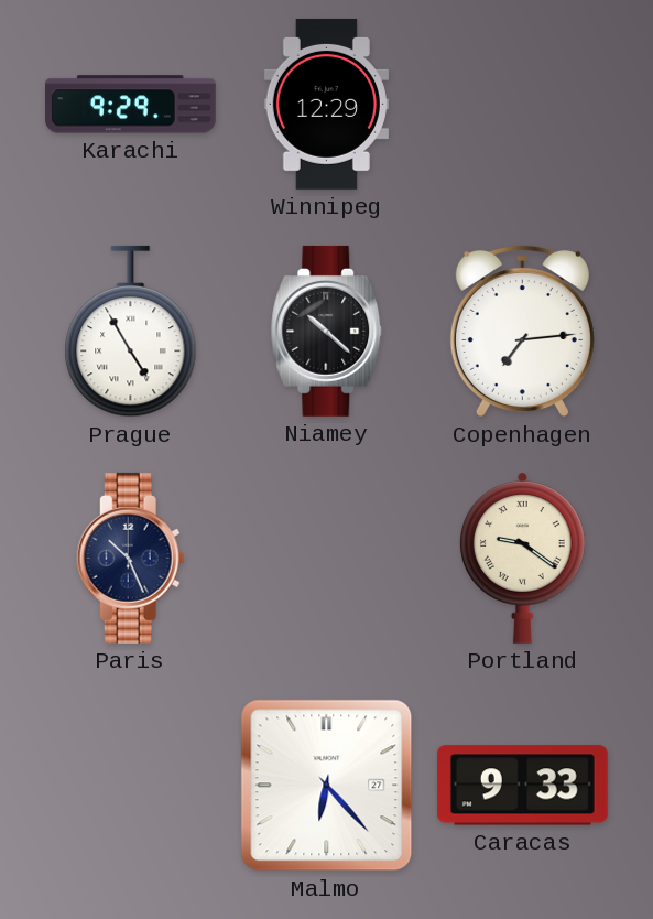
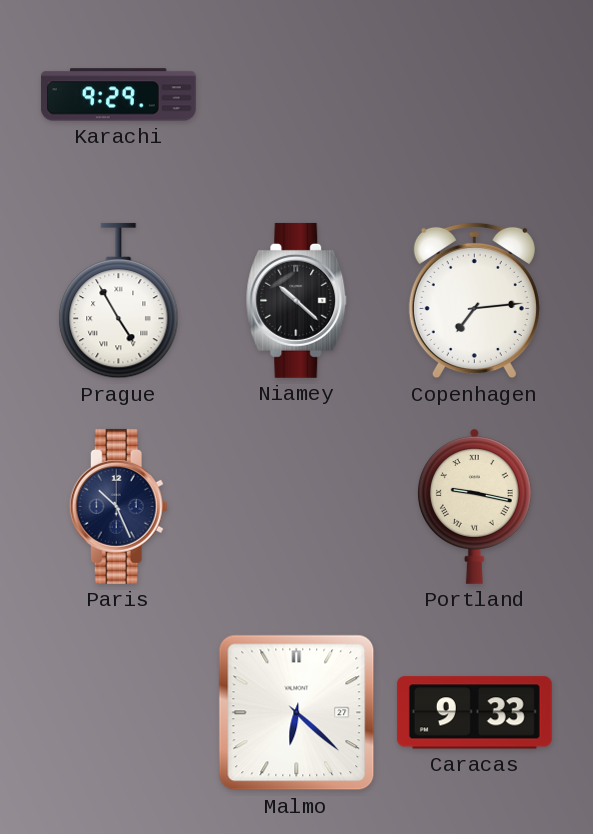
Winnipeg: 12:29 -> none
Portland: 9:21 -> 9:17
Malmo: 6:23 -> 6:22
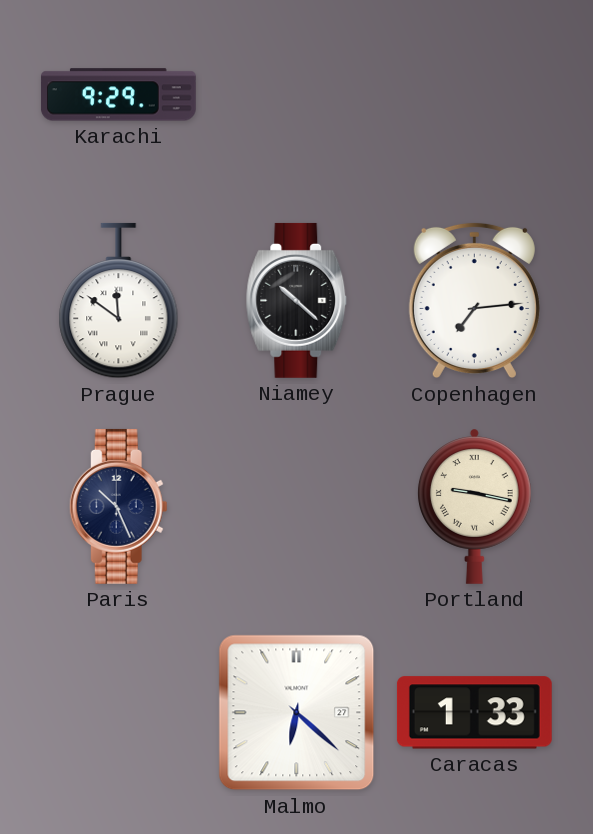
Prague: 4:55 -> 11:51
Caracas: 9:33 -> 1:33
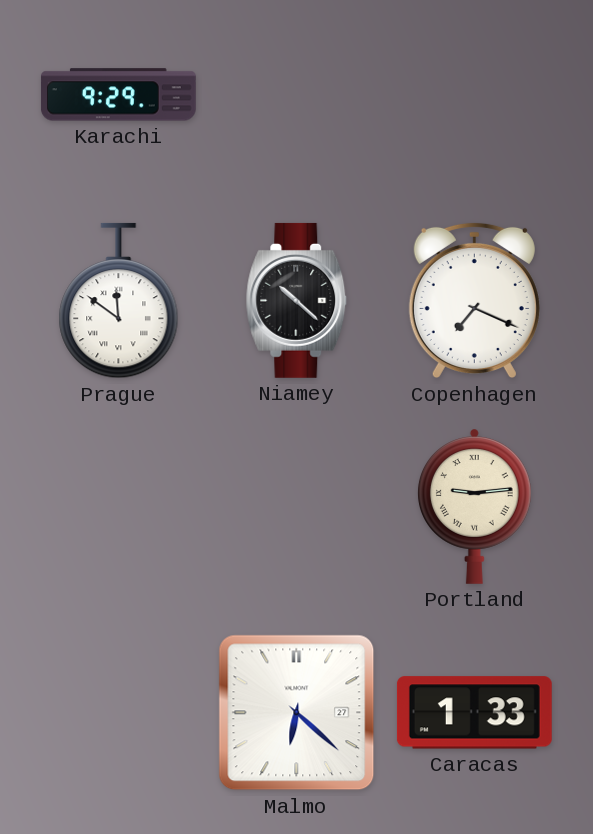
Copenhagen: 7:14 -> 7:19
Paris: 10:26 -> none
Portland: 9:17 -> 9:14
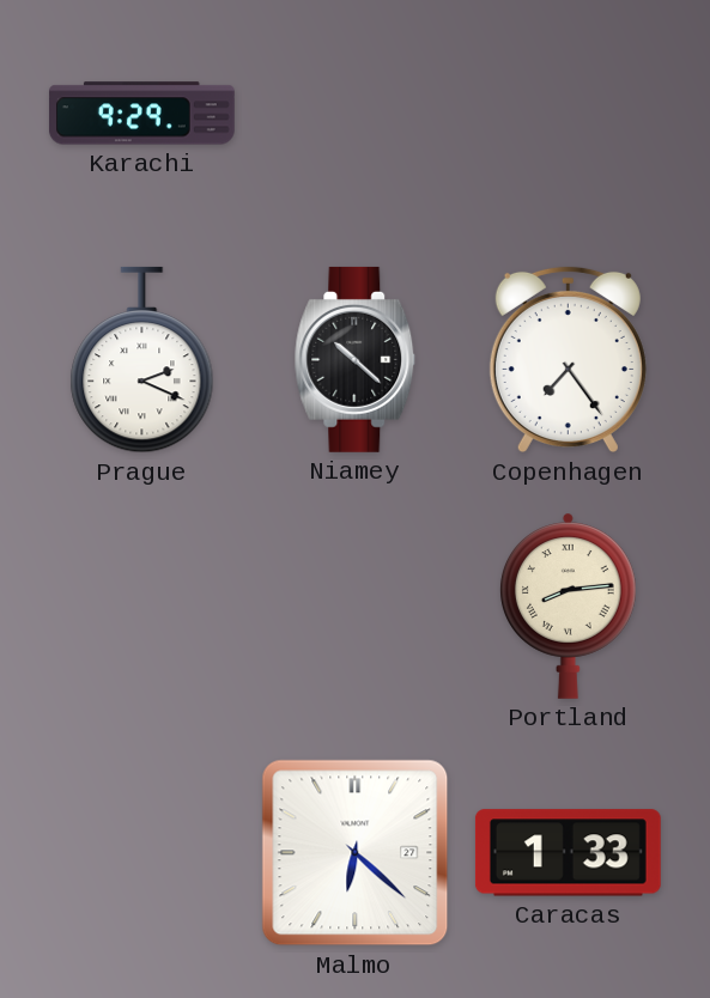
Prague: 11:51 -> 2:19
Copenhagen: 7:19 -> 7:24
Portland: 9:14 -> 8:14
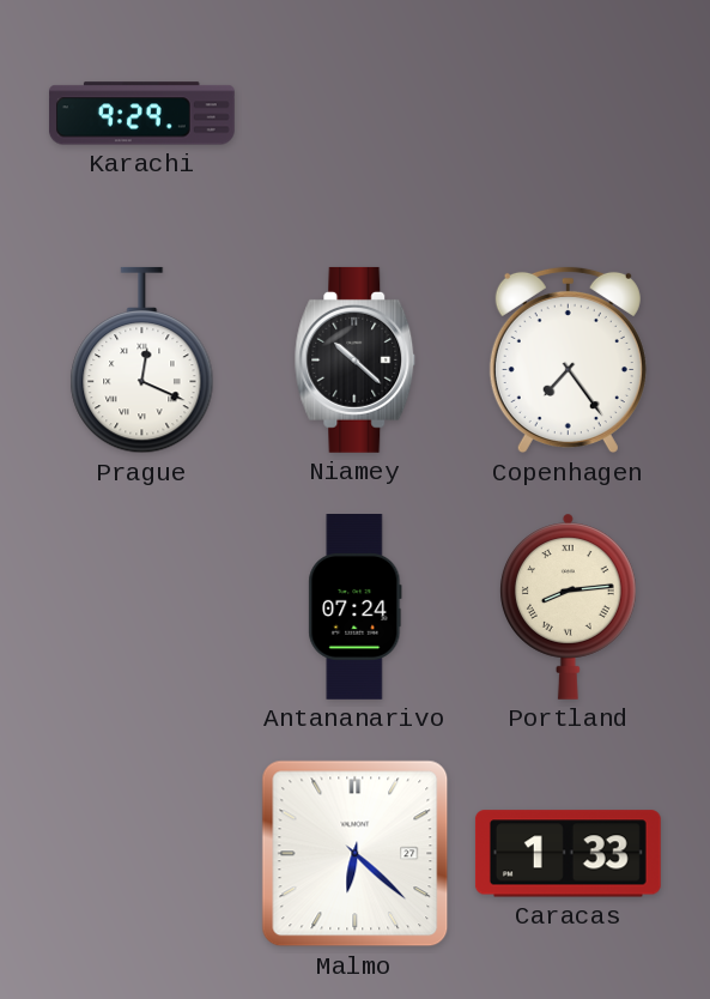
Prague: 2:19 -> 12:19
Antananarivo: none -> 07:24
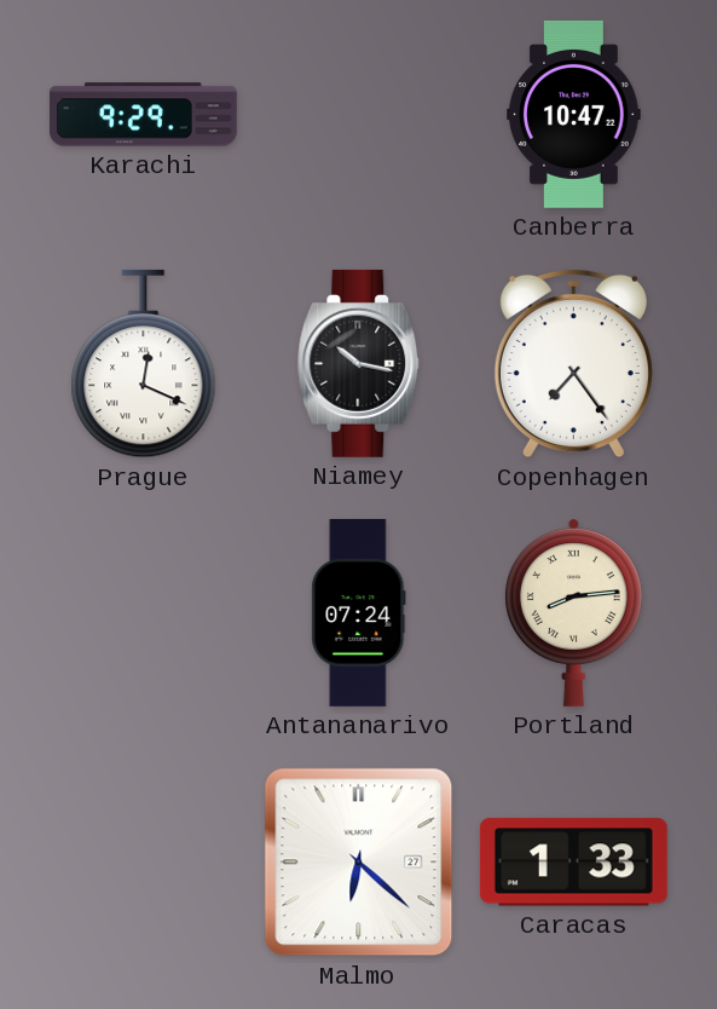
Canberra: none -> 10:47
Niamey: 10:22 -> 10:17
